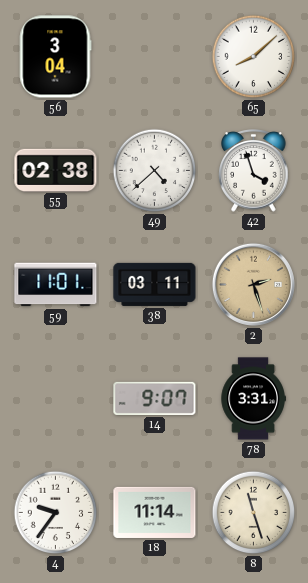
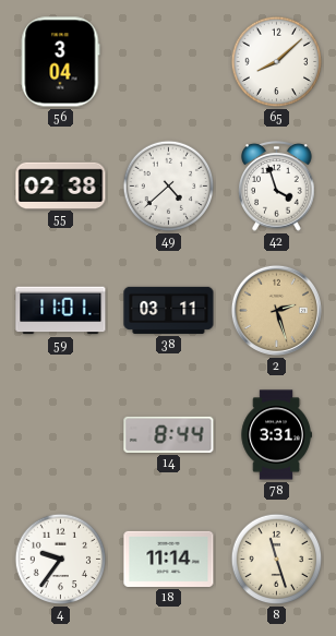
14: 9:07 -> 8:44
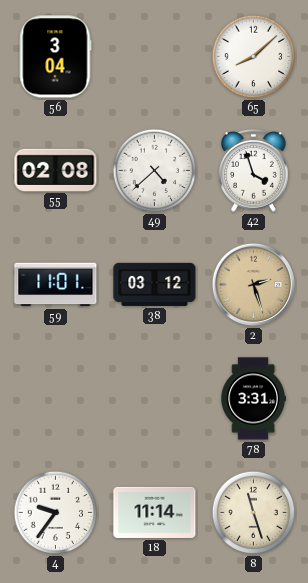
55: 02:38 -> 02:08
38: 03:11 -> 03:12
14: 8:44 -> none
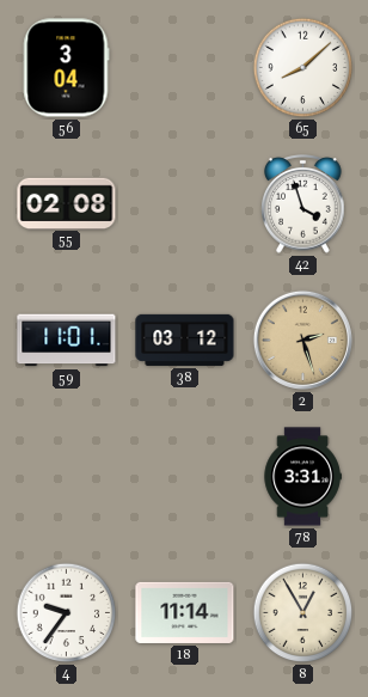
49: 4:38 -> none
8: 11:27 -> 12:55
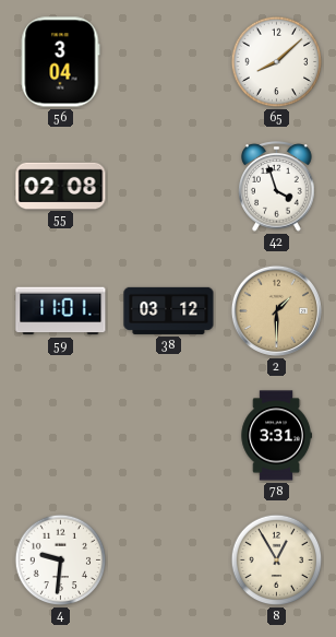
2: 2:27 -> 1:30
4: 9:36 -> 9:31
18: 11:14 -> none
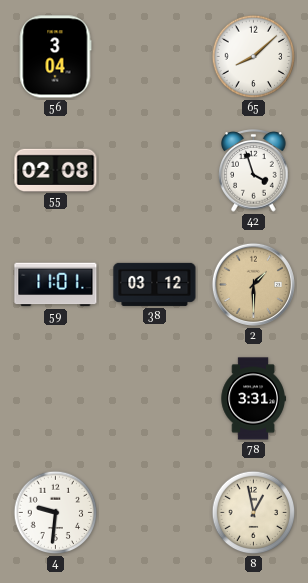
8: 12:55 -> 12:58
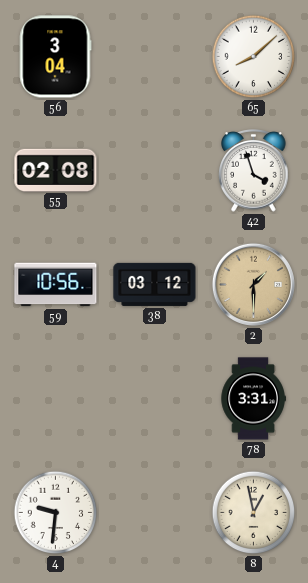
59: 11:01 -> 10:56
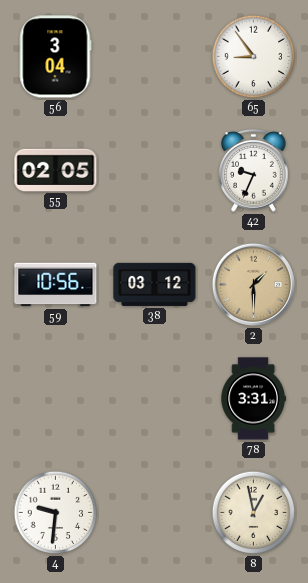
65: 8:08 -> 8:54
55: 02:08 -> 02:05
42: 3:57 -> 9:34
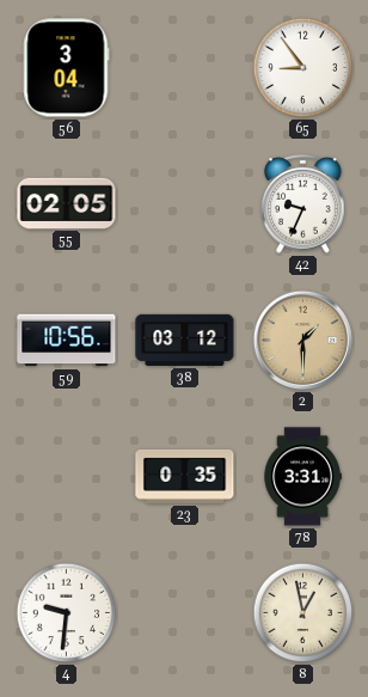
23: none -> 0:35
